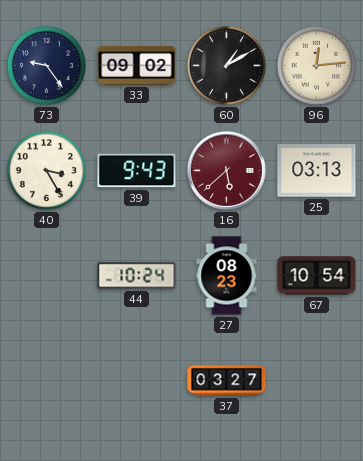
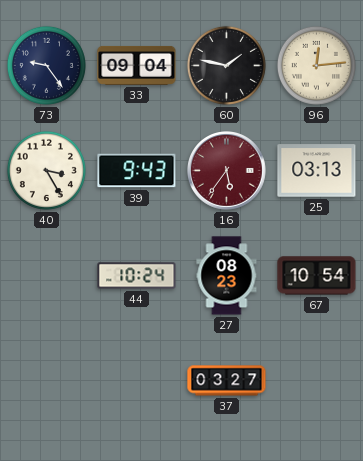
33: 09:02 -> 09:04
60: 1:10 -> 1:47
16: 5:38 -> 5:36
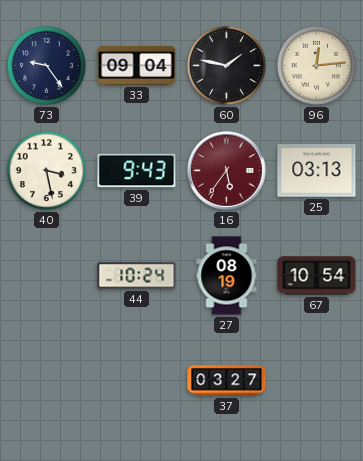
40: 3:25 -> 3:28
27: 08:23 -> 08:19
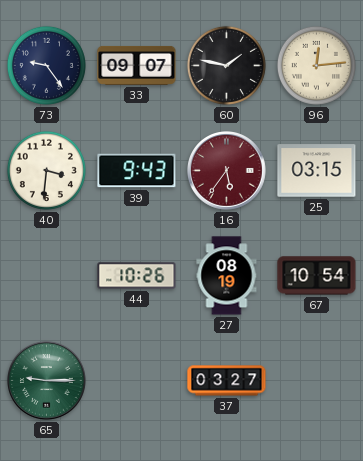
33: 09:04 -> 09:07
40: 3:28 -> 3:31
25: 03:13 -> 03:15
44: 10:24 -> 10:26
65: none -> 9:15
